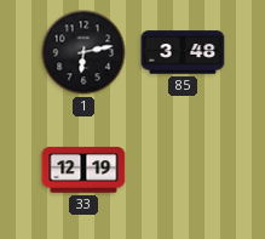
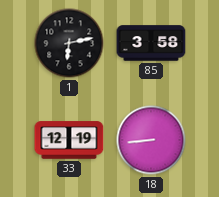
85: 3:48 -> 3:58
18: none -> 8:44
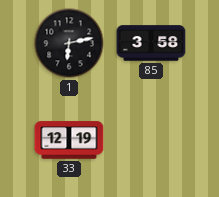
18: 8:44 -> none
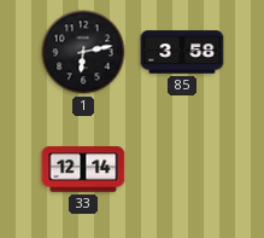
33: 12:19 -> 12:14
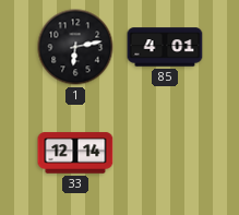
85: 3:58 -> 4:01
